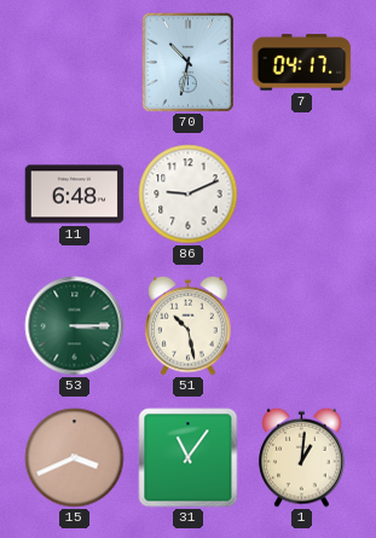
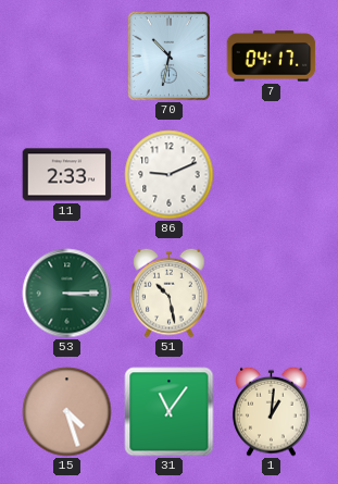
11: 6:48 -> 2:33
15: 3:41 -> 4:27
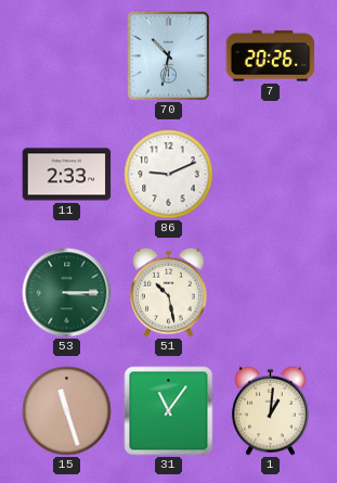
7: 04:17 -> 20:26
15: 4:27 -> 11:27
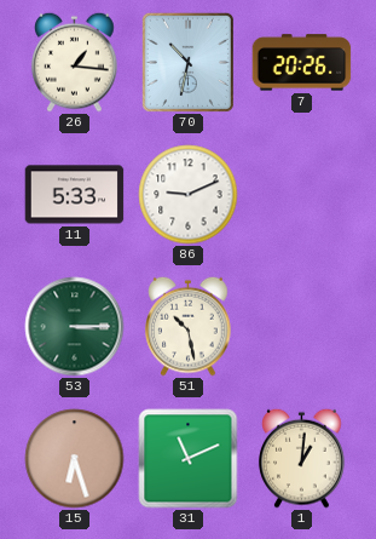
26: none -> 1:16
11: 2:33 -> 5:33
15: 11:27 -> 6:27
31: 11:06 -> 11:11
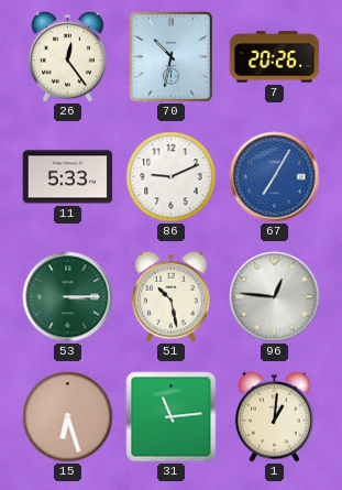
26: 1:16 -> 12:24
67: none -> 7:05
96: none -> 12:46
31: 11:11 -> 11:14
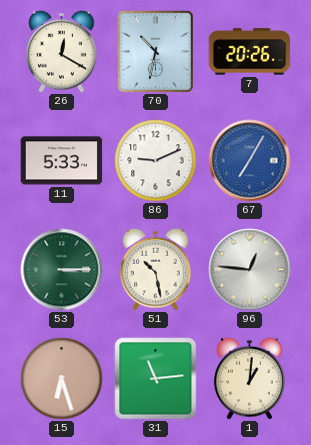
26: 12:24 -> 12:20
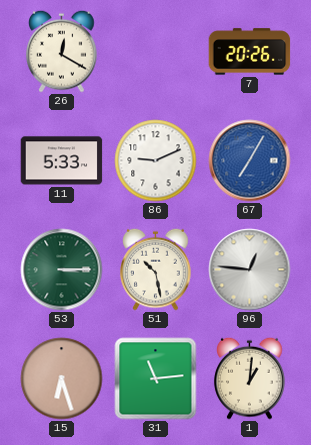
70: 10:32 -> none
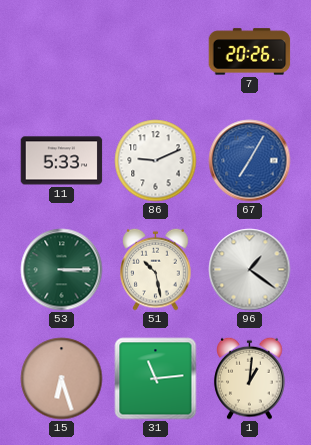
26: 12:20 -> none
96: 12:46 -> 1:21
